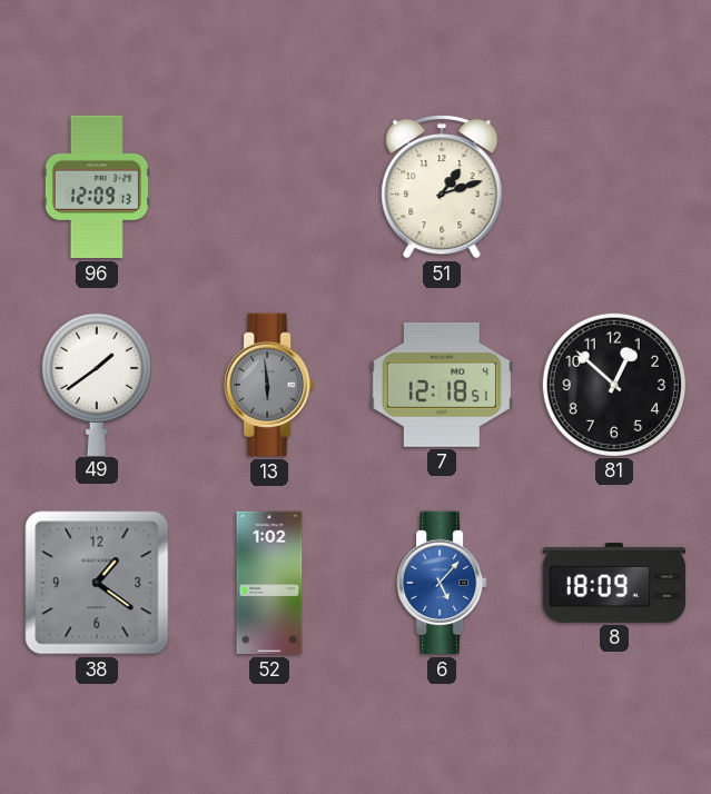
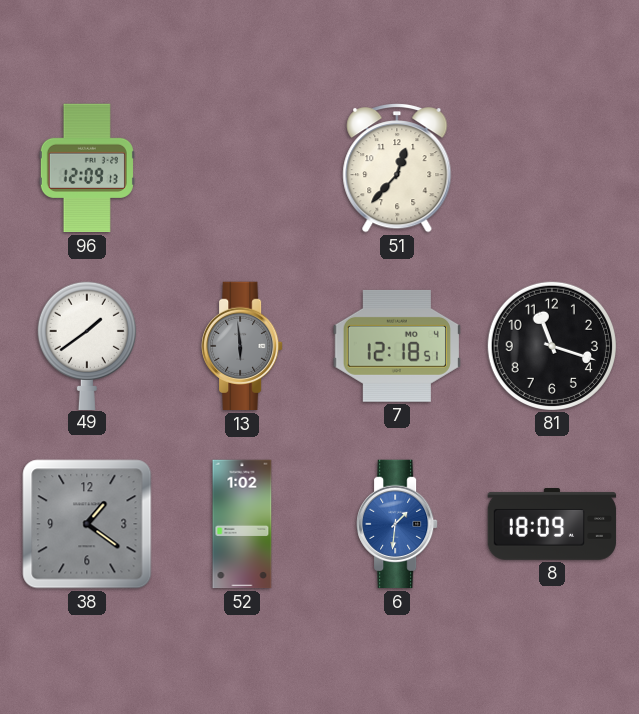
51: 1:12 -> 12:37
81: 12:52 -> 11:18
6: 5:07 -> 1:31
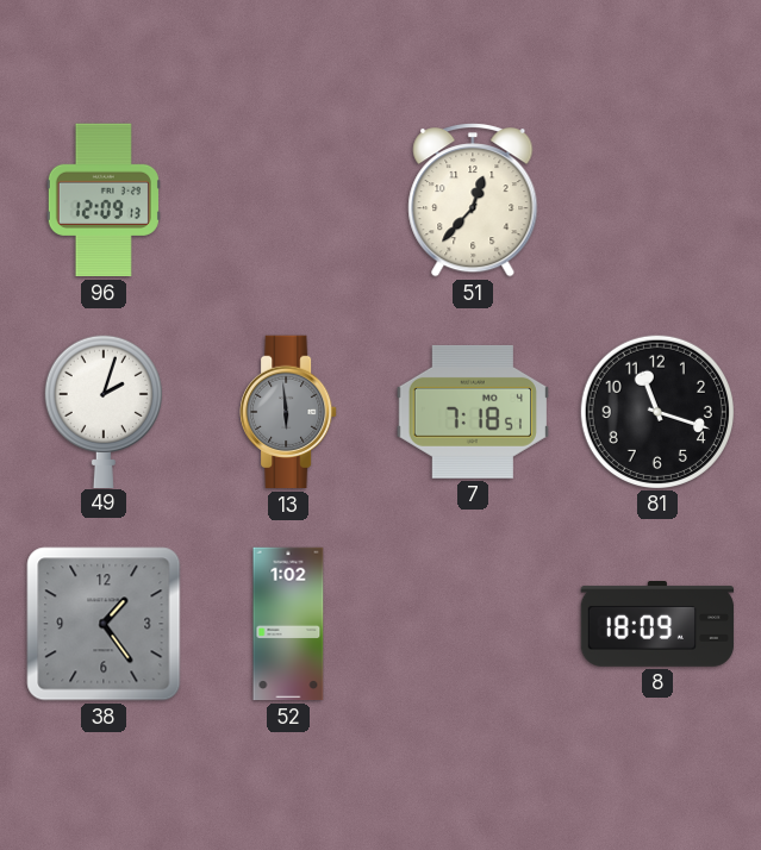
49: 1:39 -> 2:03
7: 12:18 -> 7:18
38: 1:21 -> 1:24
6: 1:31 -> none
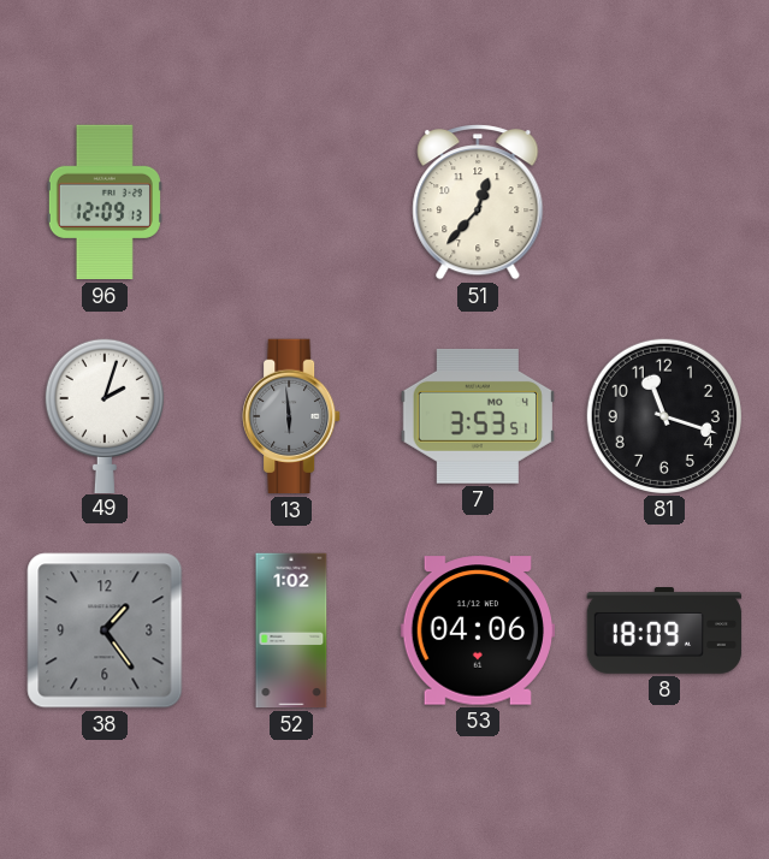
7: 7:18 -> 3:53
53: none -> 04:06
